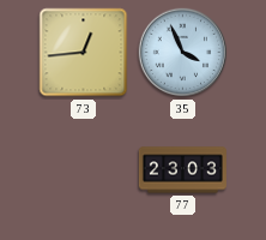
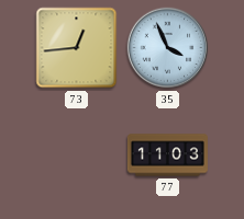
77: 23:03 -> 11:03
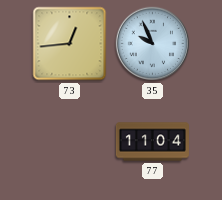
35: 3:56 -> 9:56
77: 11:03 -> 11:04
